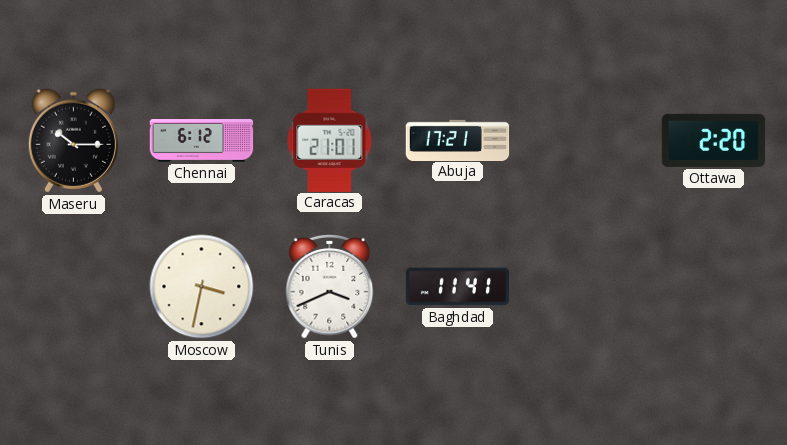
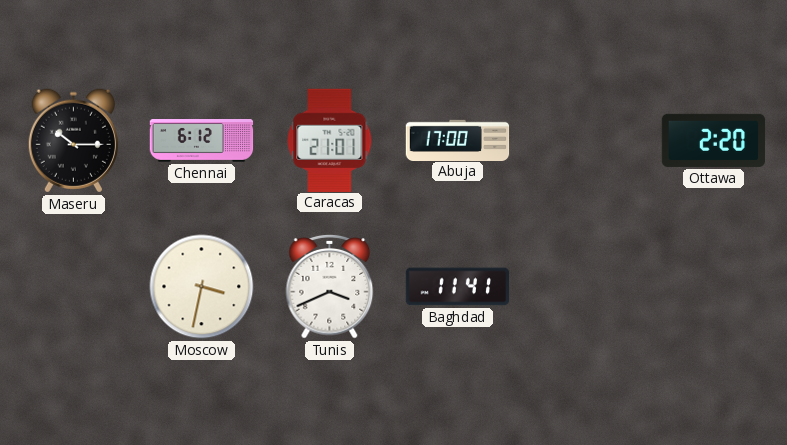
Abuja: 17:21 -> 17:00
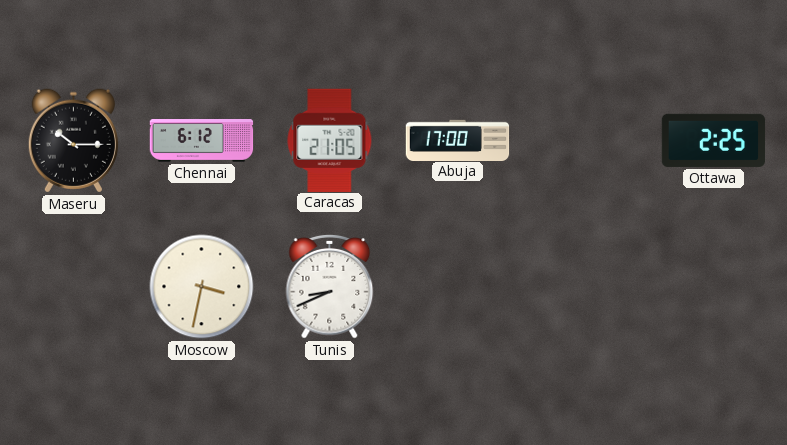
Caracas: 21:01 -> 21:05
Ottawa: 2:20 -> 2:25
Tunis: 3:41 -> 8:41
Baghdad: 11:41 -> none
